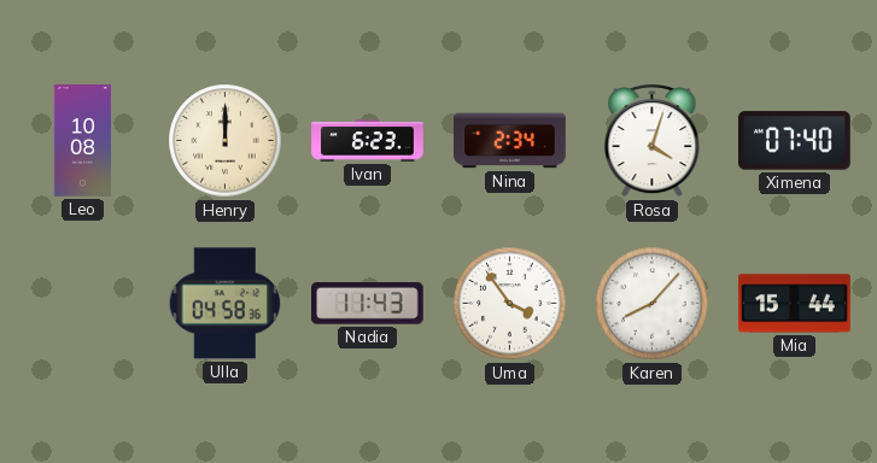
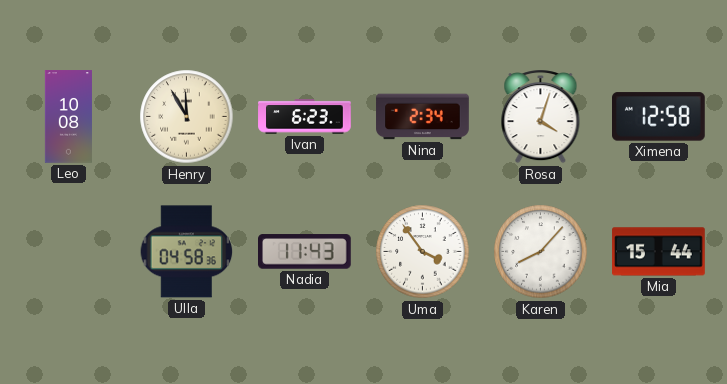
Henry: 12:00 -> 11:55
Ximena: 07:40 -> 12:58
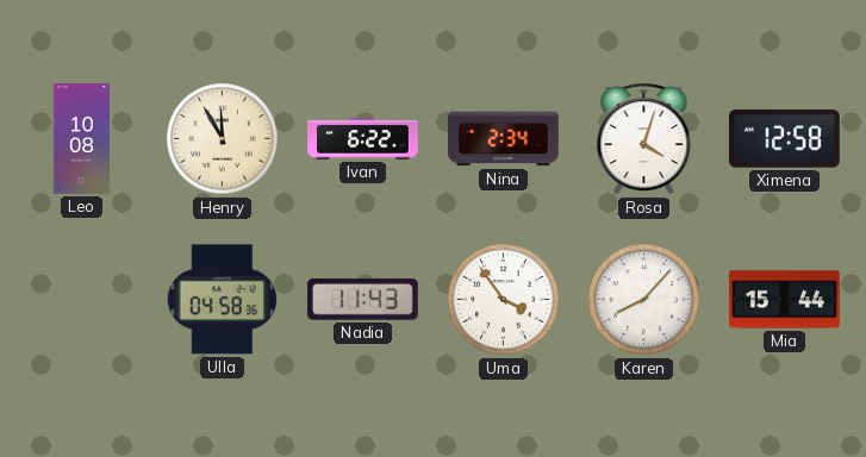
Ivan: 6:23 -> 6:22
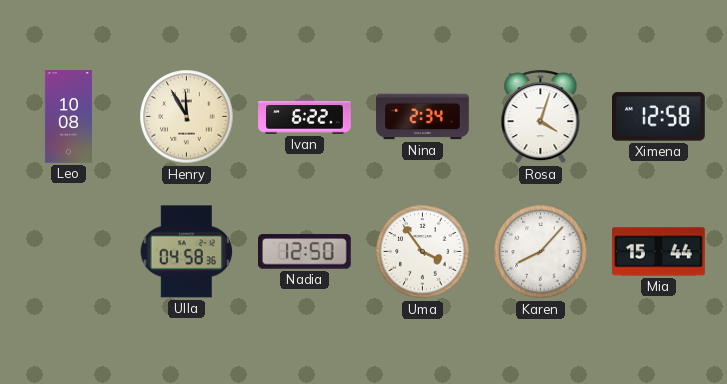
Nadia: 11:43 -> 12:50
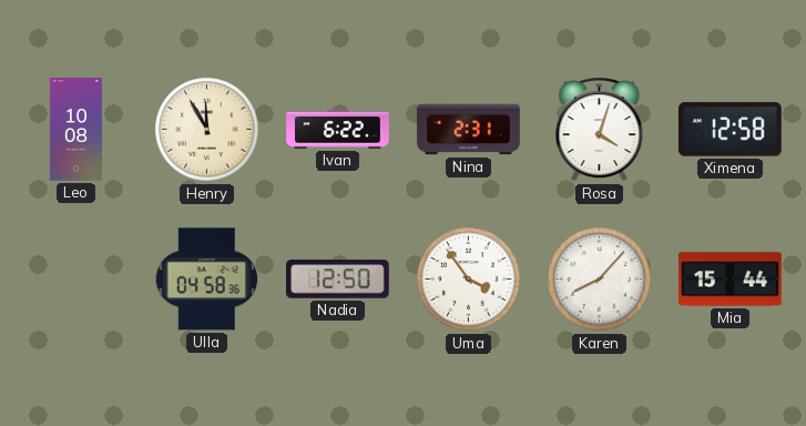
Nina: 2:34 -> 2:31
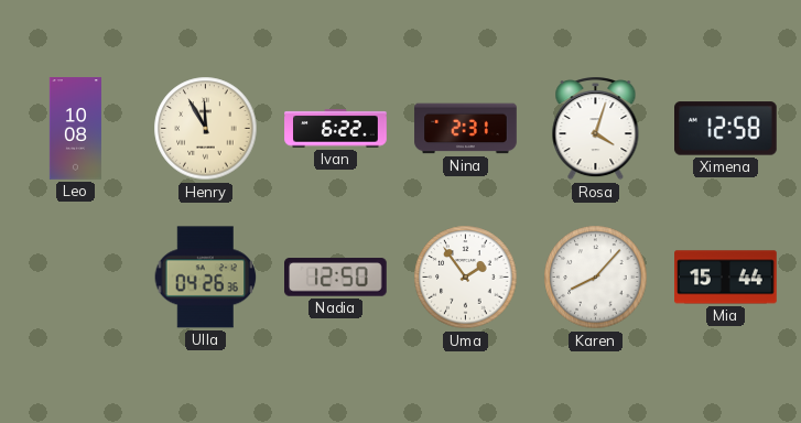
Ulla: 04:58 -> 04:26
Uma: 3:54 -> 1:54
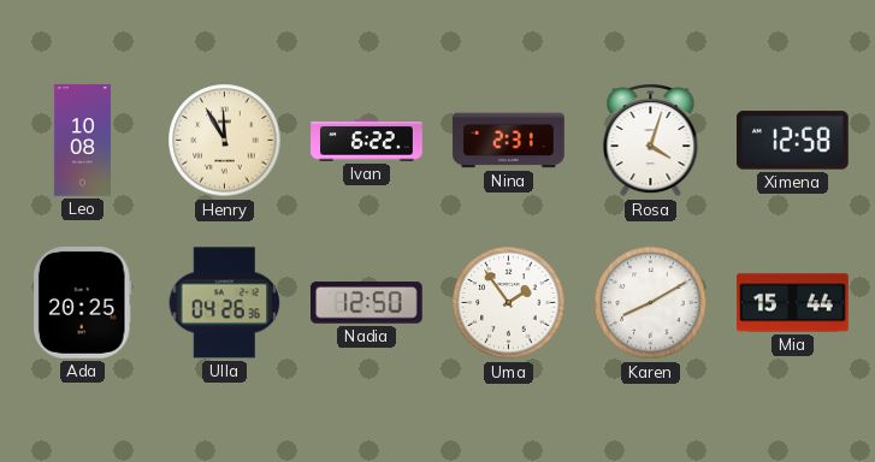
Ada: none -> 20:25
Karen: 8:07 -> 8:10
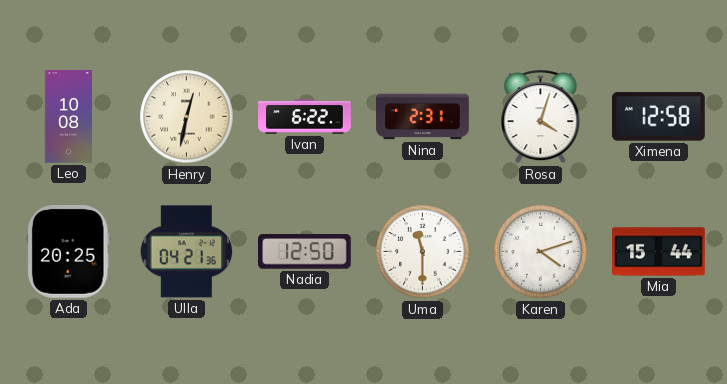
Henry: 11:55 -> 12:32
Ulla: 04:26 -> 04:21
Uma: 1:54 -> 11:30
Karen: 8:10 -> 4:12
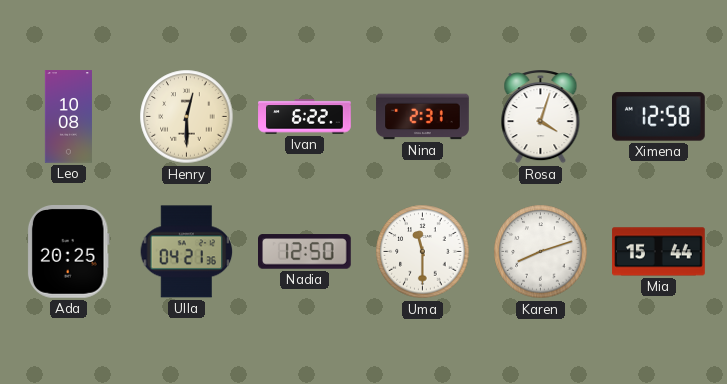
Henry: 12:32 -> 12:30
Karen: 4:12 -> 8:12
